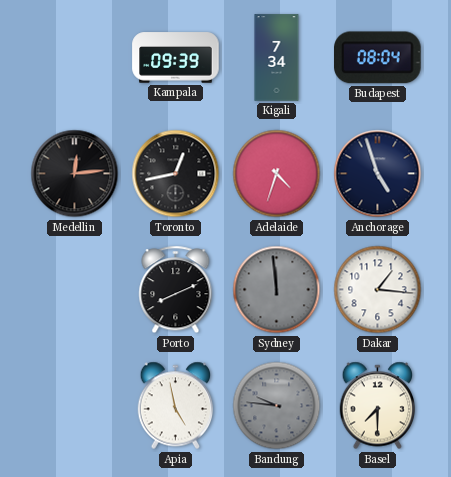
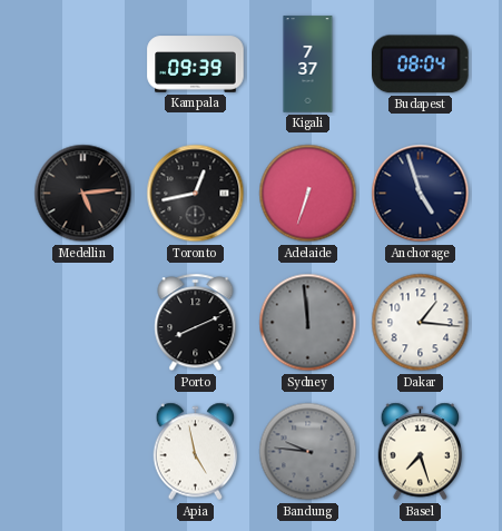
Kigali: 7:34 -> 7:37
Medellin: 12:14 -> 5:14
Adelaide: 4:33 -> 6:33
Basel: 7:30 -> 7:27
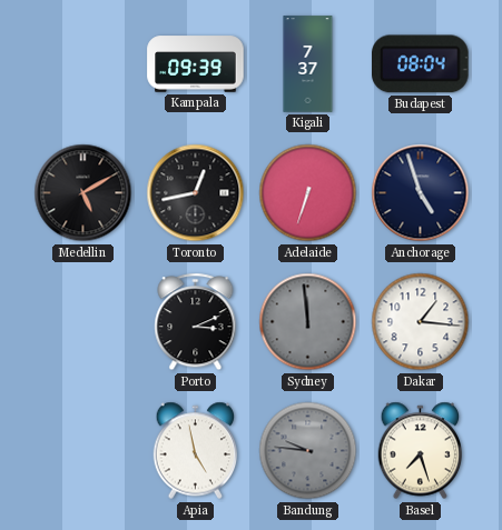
Medellin: 5:14 -> 5:10
Porto: 8:11 -> 3:11
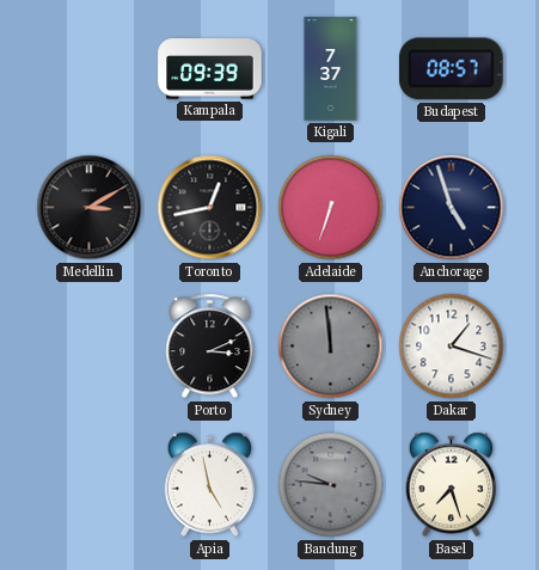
Budapest: 08:04 -> 08:57
Medellin: 5:10 -> 3:10
Dakar: 1:16 -> 1:18
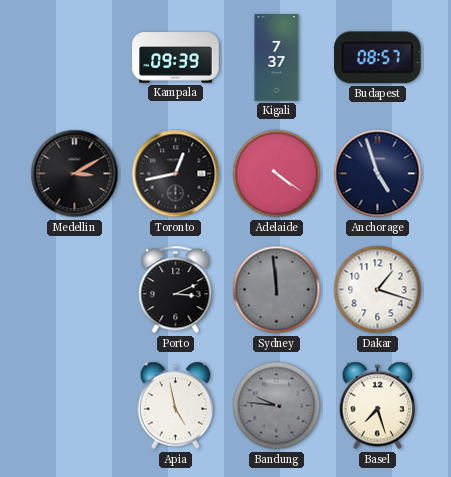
Adelaide: 6:33 -> 4:21
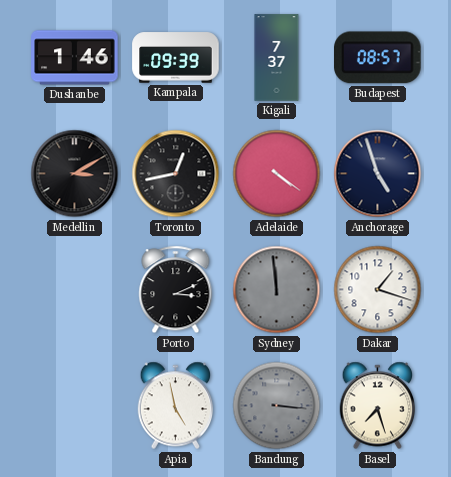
Dushanbe: none -> 1:46
Bandung: 9:46 -> 3:16
